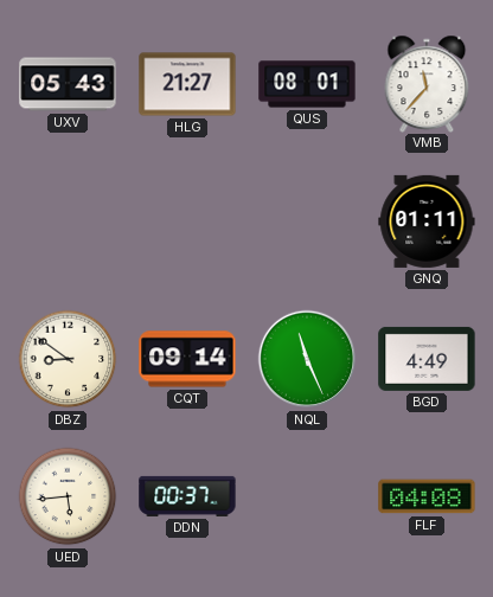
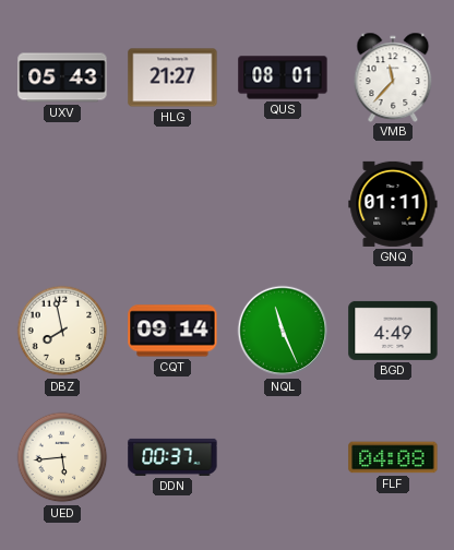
DBZ: 8:51 -> 7:58
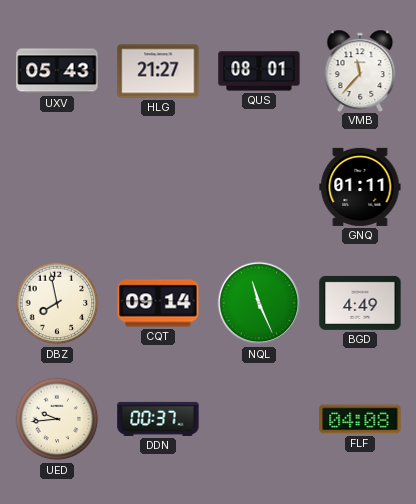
UED: 5:44 -> 9:44
